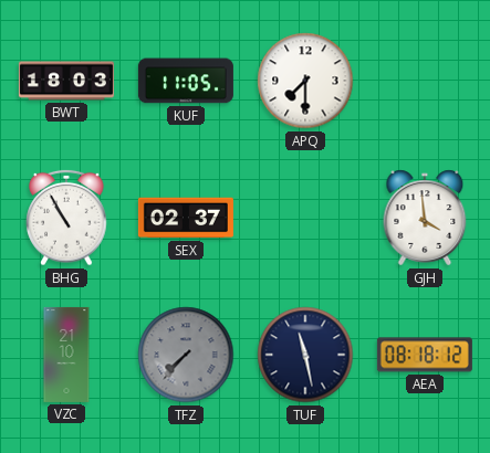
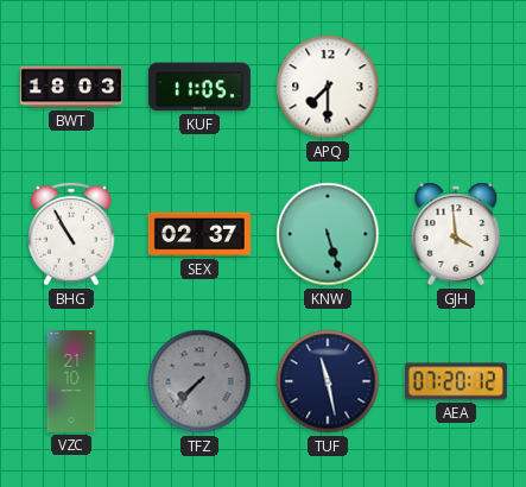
KNW: none -> 5:27
AEA: 08:18 -> 07:20
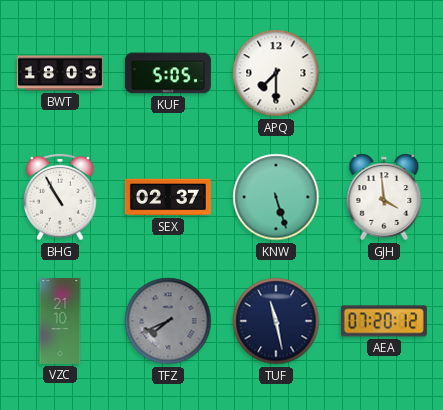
KUF: 11:05 -> 5:05
TFZ: 7:37 -> 7:41
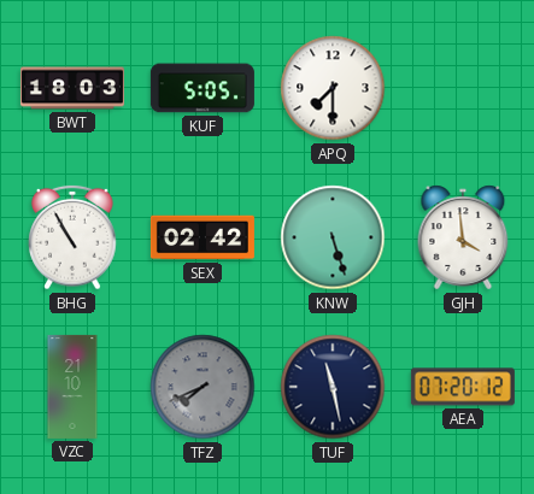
SEX: 02:37 -> 02:42
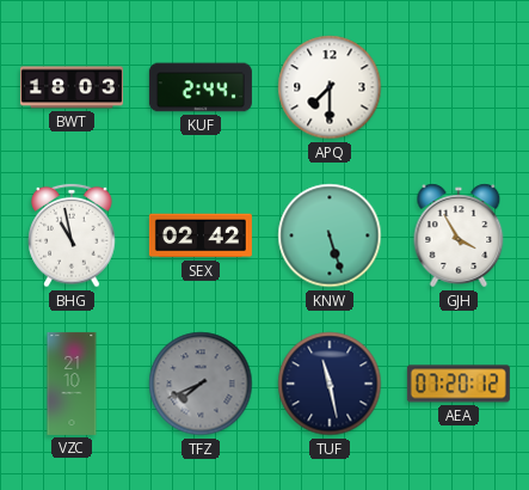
KUF: 5:05 -> 2:44
BHG: 10:55 -> 10:58
GJH: 3:59 -> 3:55
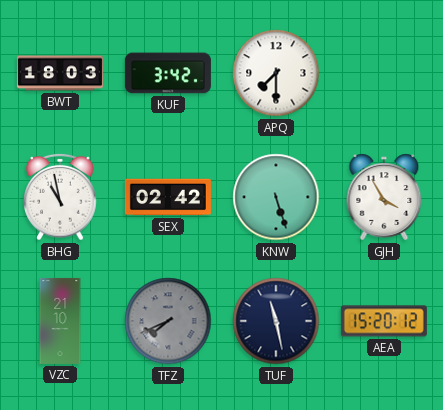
KUF: 2:44 -> 3:42
AEA: 07:20 -> 15:20
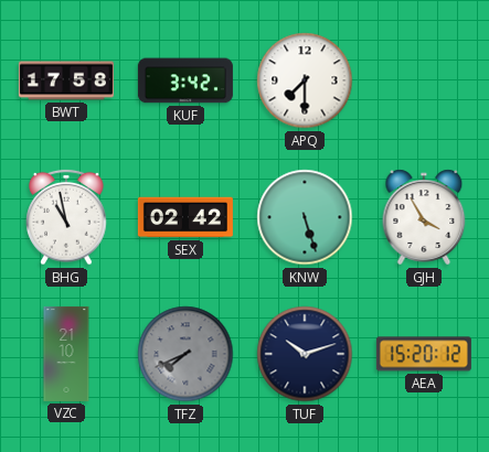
BWT: 18:03 -> 17:58
TUF: 11:28 -> 10:12
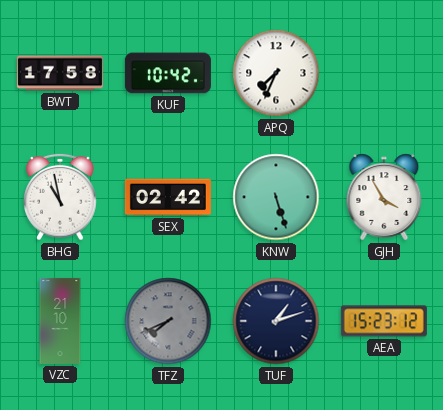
KUF: 3:42 -> 10:42
APQ: 7:30 -> 7:34
TUF: 10:12 -> 1:12
AEA: 15:20 -> 15:23
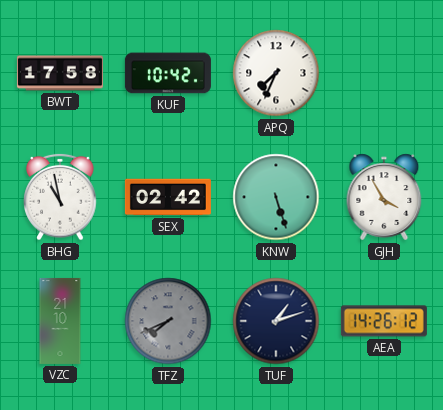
AEA: 15:23 -> 14:26
